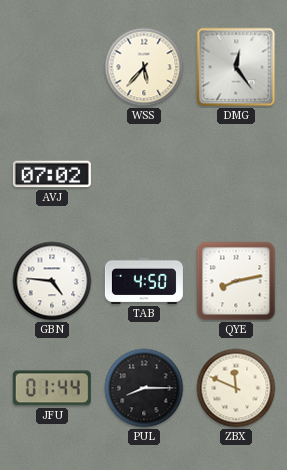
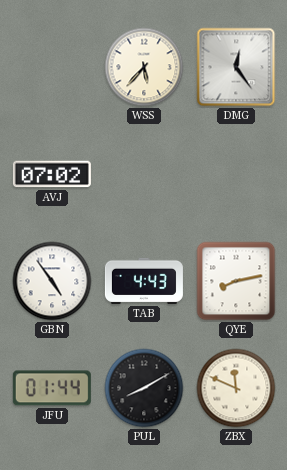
GBN: 4:46 -> 4:54
TAB: 4:50 -> 4:43
PUL: 8:15 -> 8:10
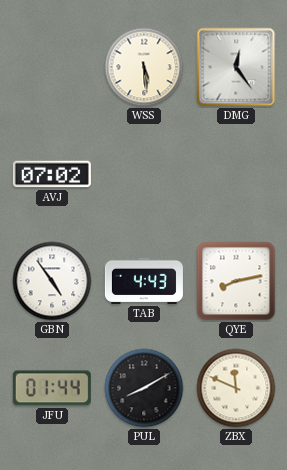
WSS: 5:37 -> 5:29
